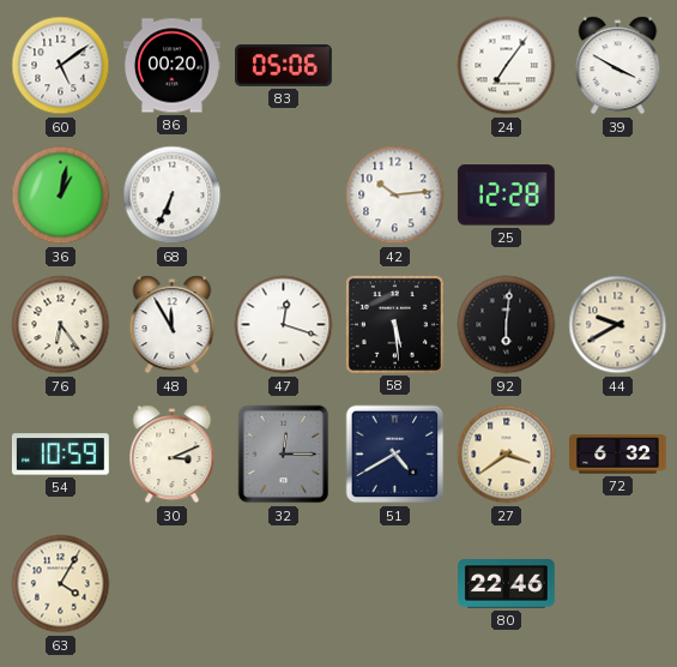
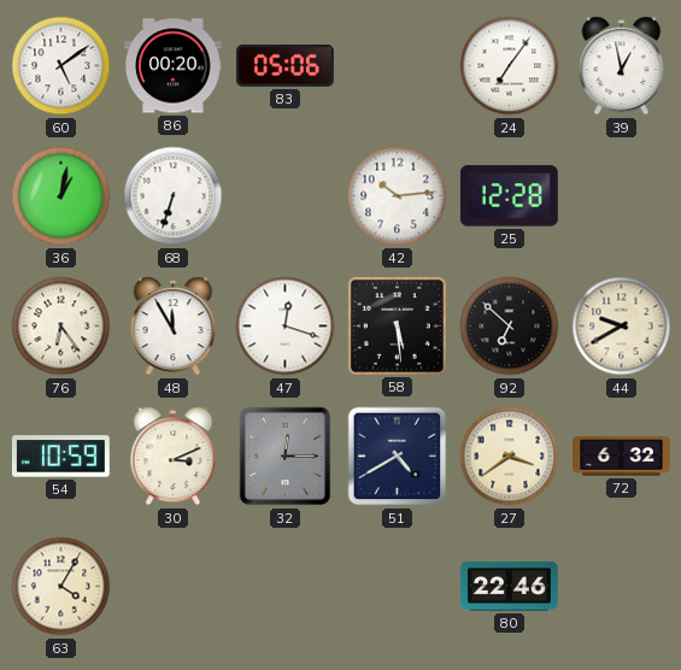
39: 3:50 -> 12:58
68: 6:34 -> 6:33
92: 6:01 -> 6:52
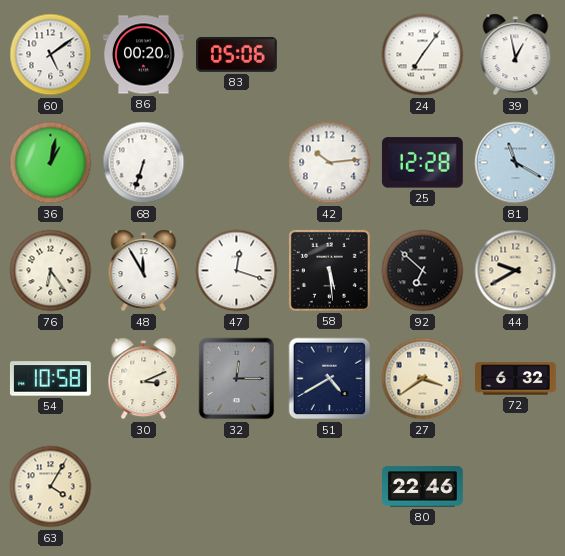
81: none -> 11:20
54: 10:59 -> 10:58
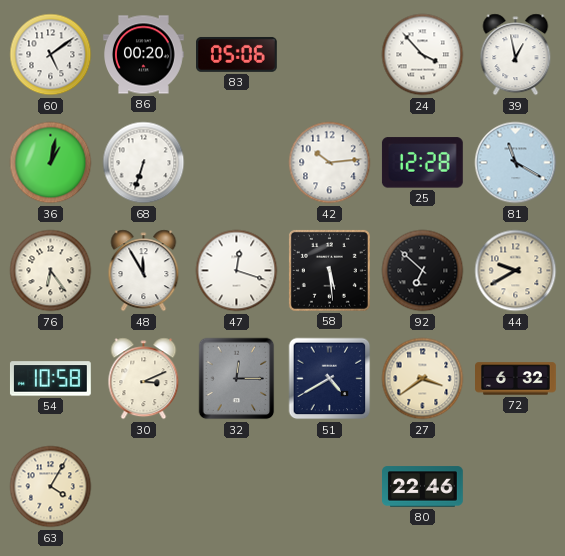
24: 7:06 -> 3:53
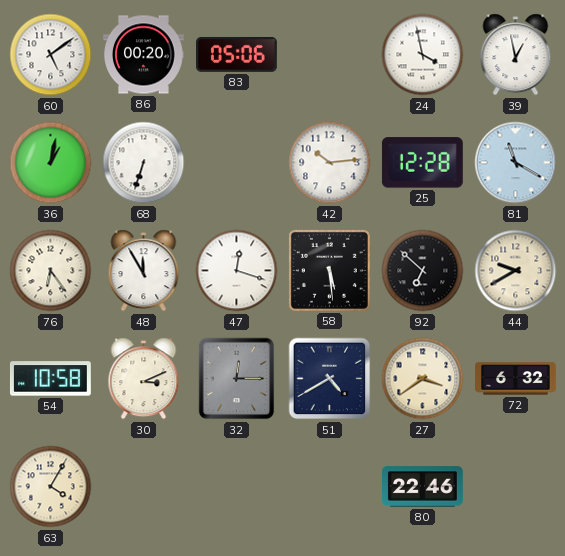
24: 3:53 -> 3:58
